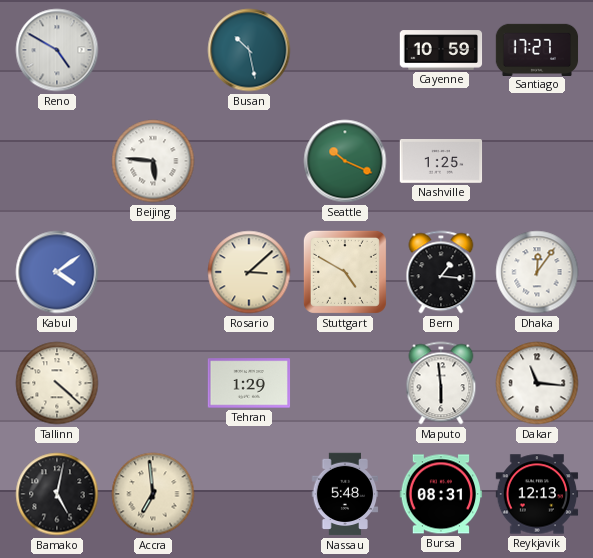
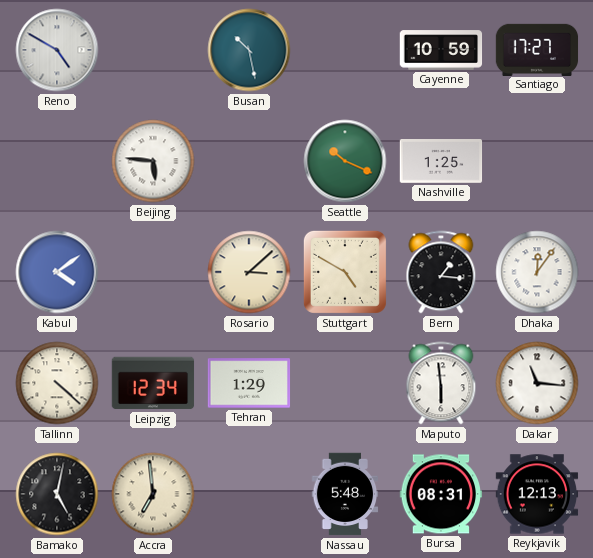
Leipzig: none -> 12:34
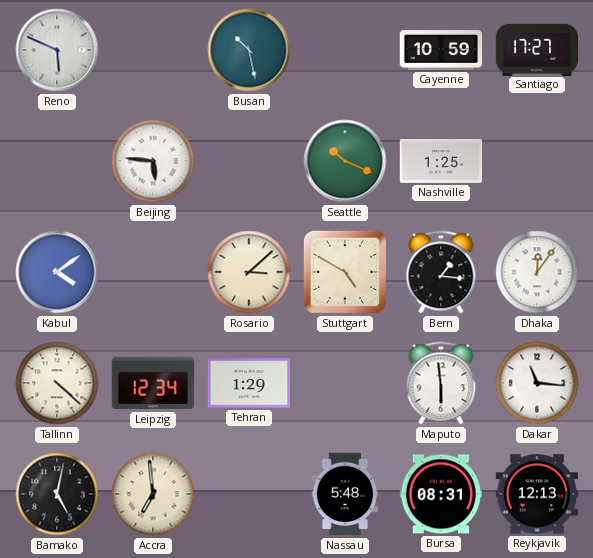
Reno: 4:50 -> 5:49
